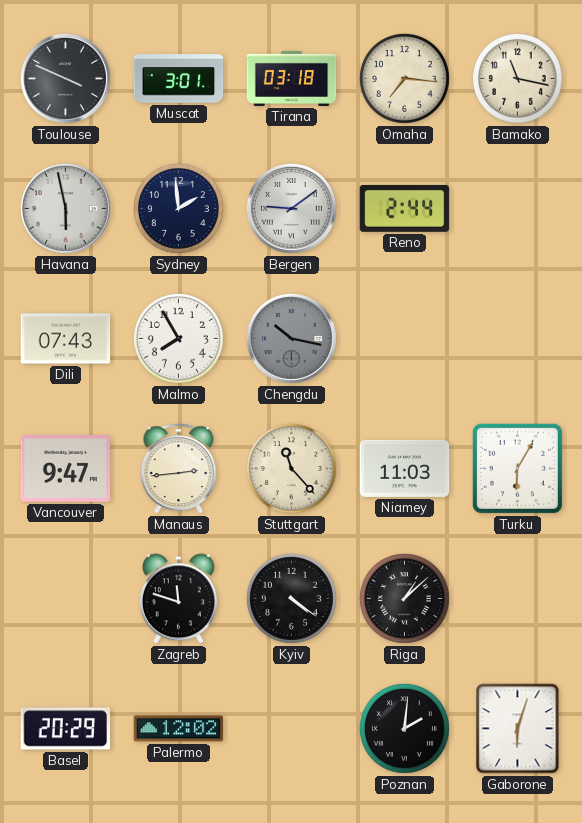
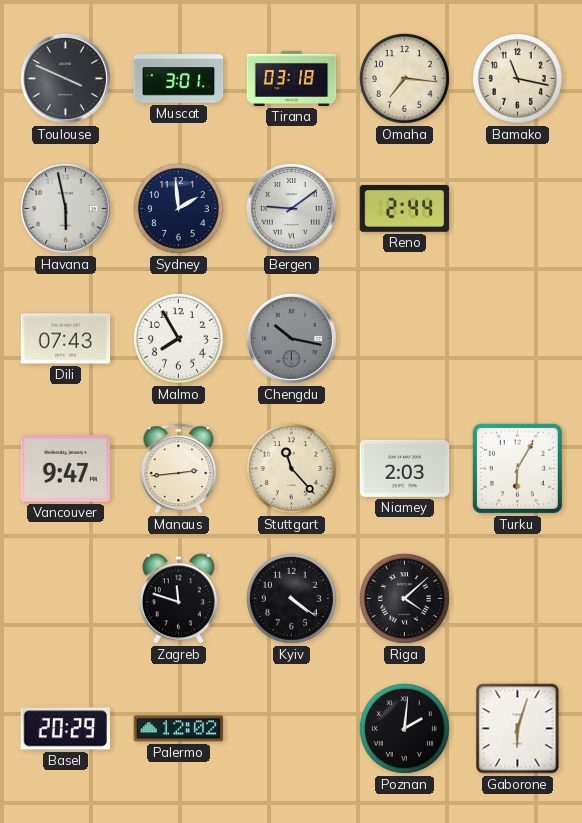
Niamey: 11:03 -> 2:03
Riga: 1:08 -> 4:08
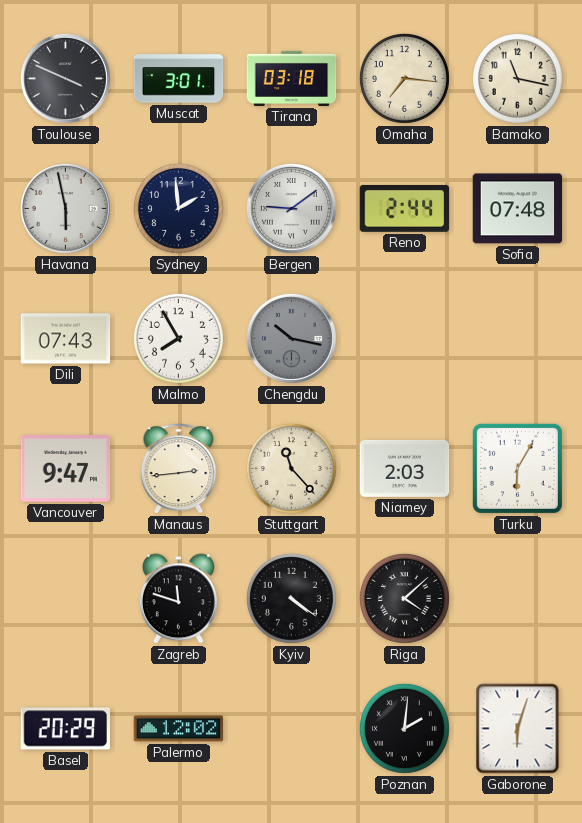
Sofia: none -> 07:48
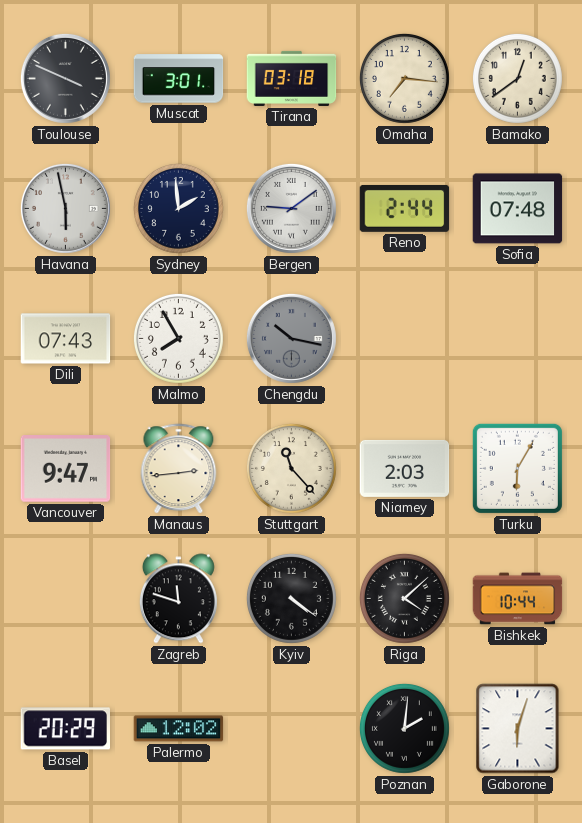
Bamako: 11:17 -> 12:39
Bishkek: none -> 10:44
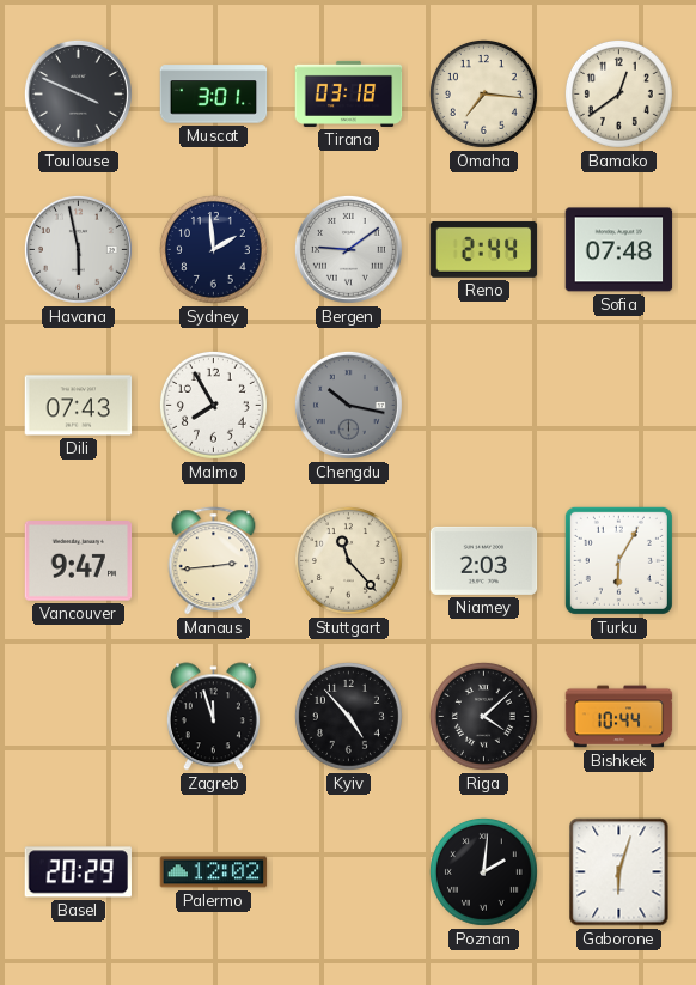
Zagreb: 11:48 -> 11:57
Kyiv: 4:21 -> 4:53
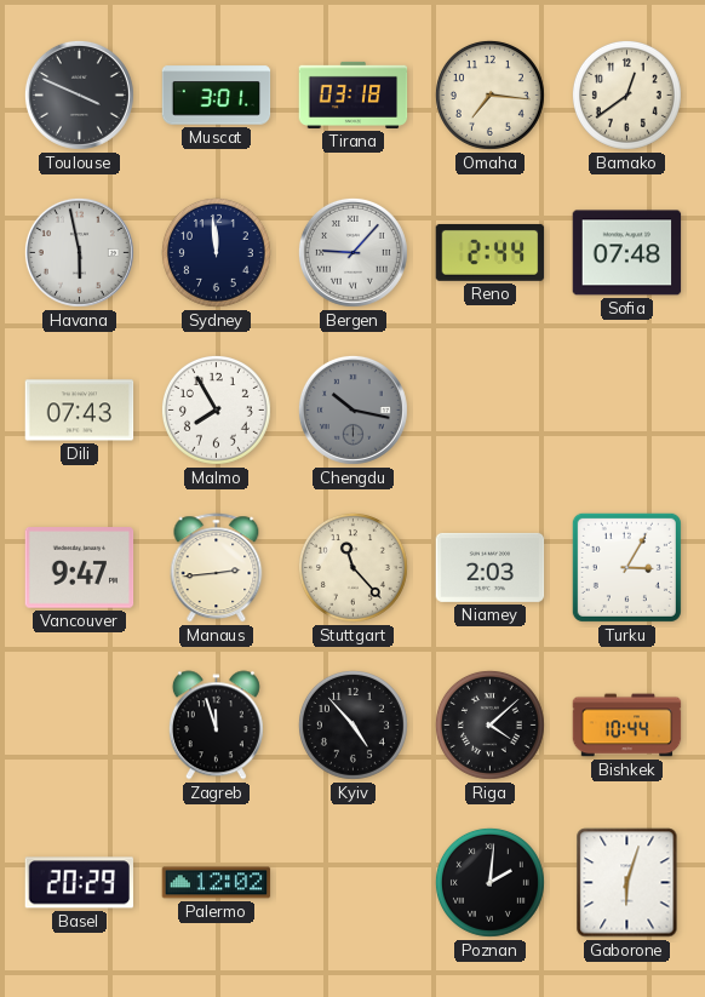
Sydney: 1:59 -> 11:59
Bergen: 9:09 -> 9:07
Turku: 6:05 -> 3:05
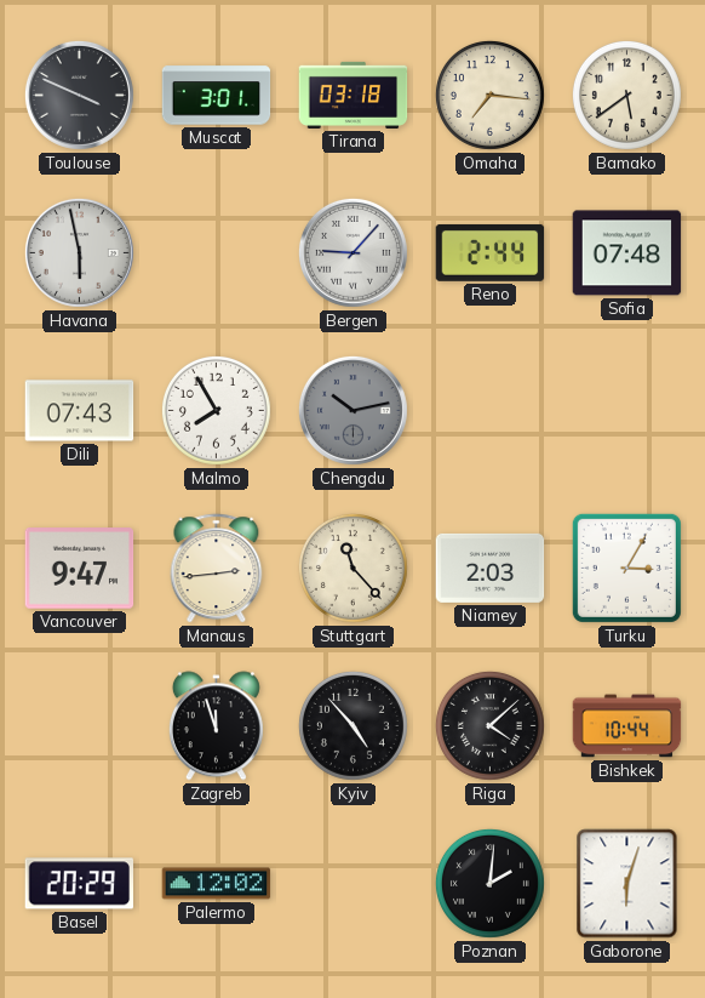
Bamako: 12:39 -> 5:39
Sydney: 11:59 -> none
Chengdu: 10:17 -> 10:13
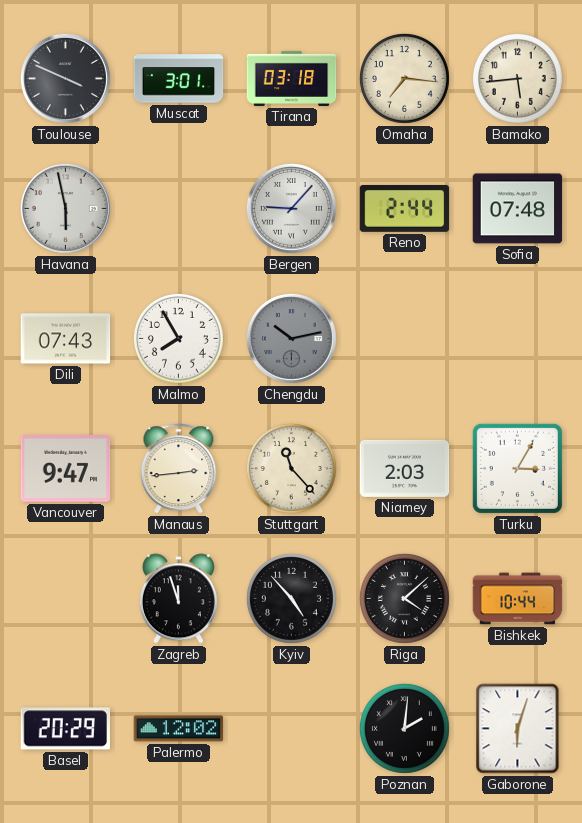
Bamako: 5:39 -> 5:44
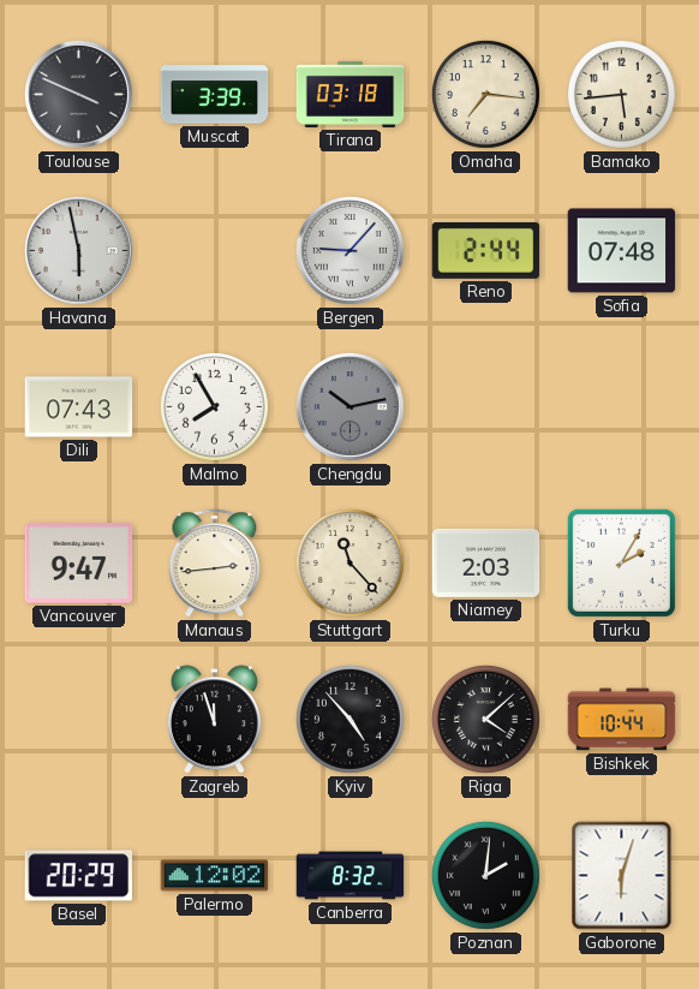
Muscat: 3:01 -> 3:39
Turku: 3:05 -> 2:05
Canberra: none -> 8:32
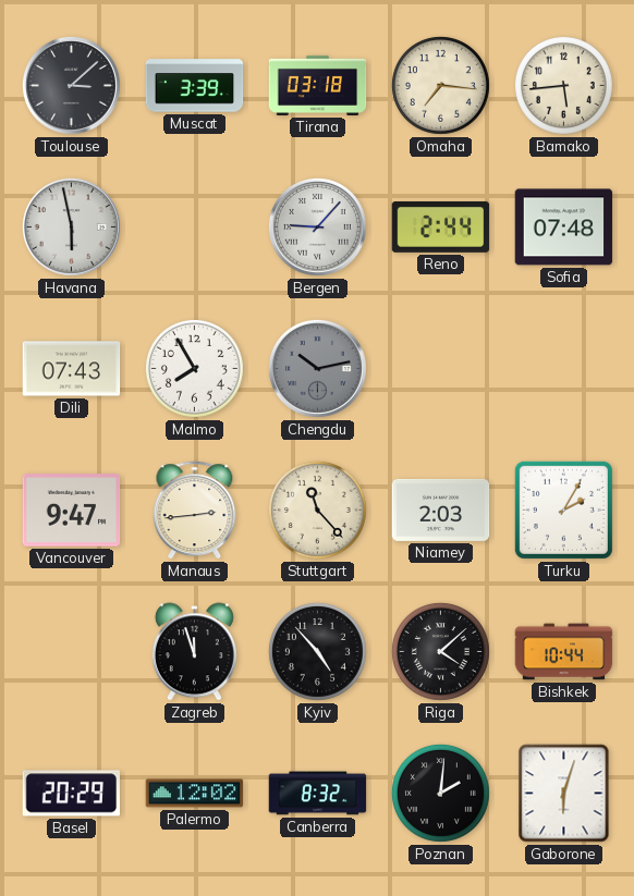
Toulouse: 3:49 -> 3:08
